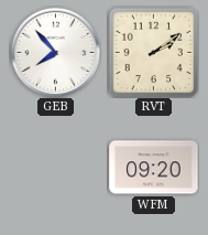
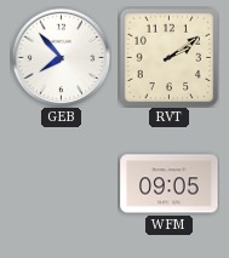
WFM: 09:20 -> 09:05
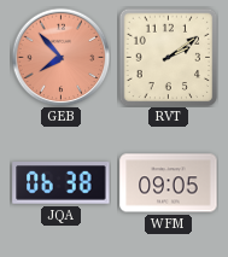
GEB dial: white -> salmon
JQA: none -> 06:38
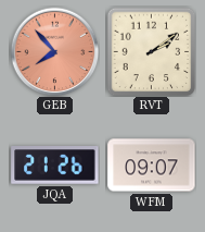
JQA: 06:38 -> 21:26
WFM: 09:05 -> 09:07
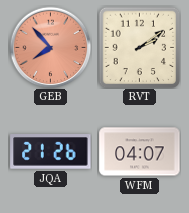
WFM: 09:07 -> 04:07
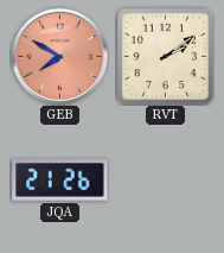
GEB: 7:53 -> 7:50
WFM: 04:07 -> none
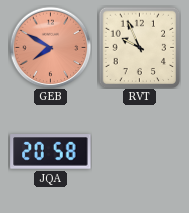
RVT: 2:09 -> 9:56
JQA: 21:26 -> 20:58
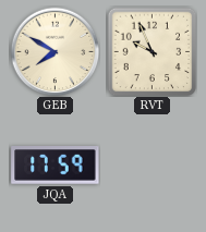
GEB dial: salmon -> cream
JQA: 20:58 -> 17:59
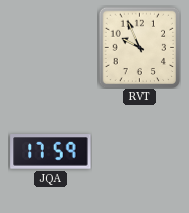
GEB: 7:50 -> none
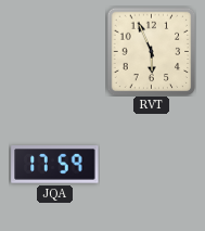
RVT: 9:56 -> 5:56
